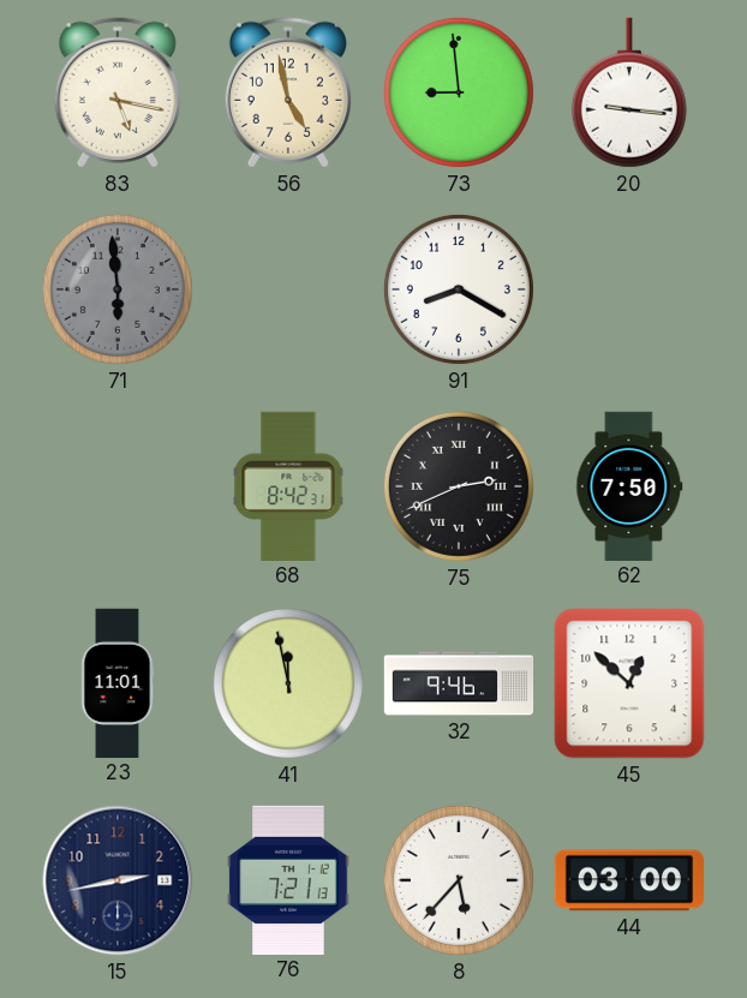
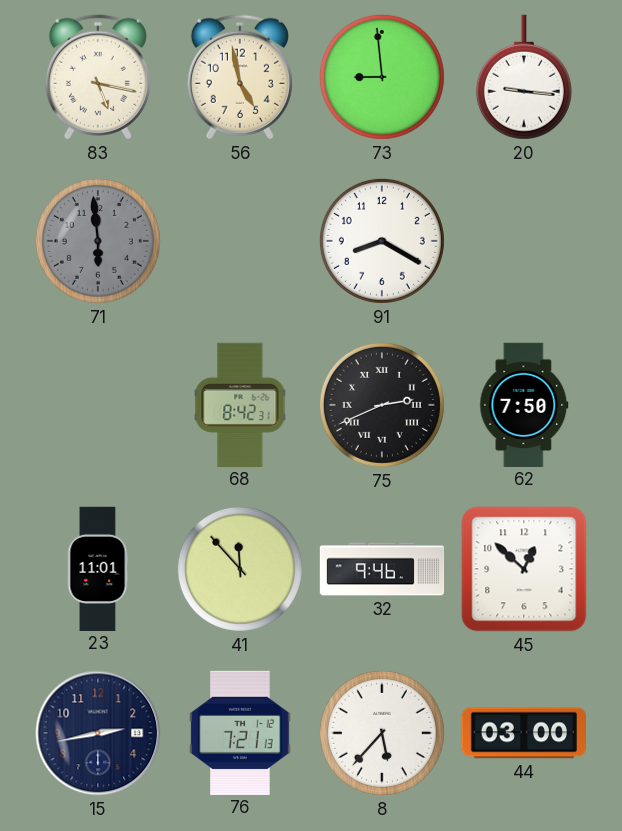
41: 11:58 -> 11:53
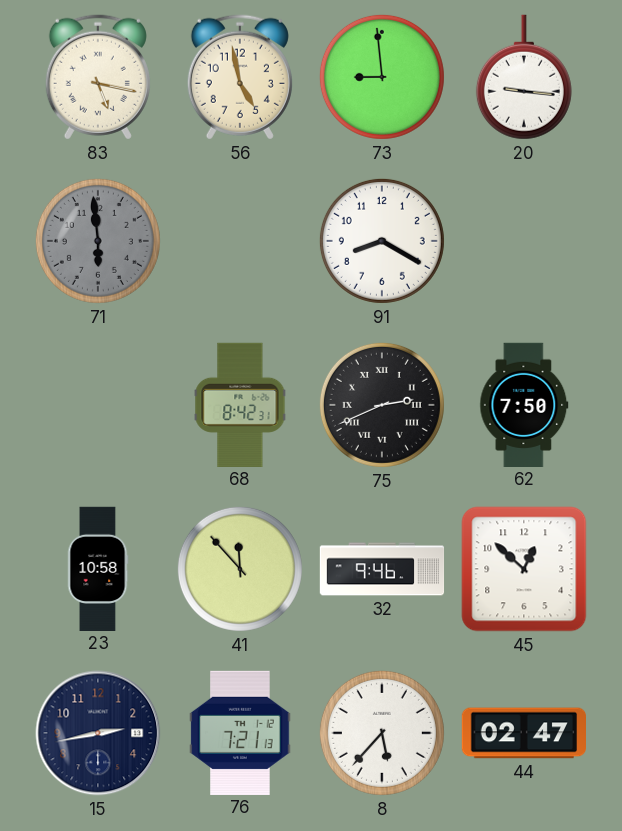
23: 11:01 -> 10:58
44: 03:00 -> 02:47
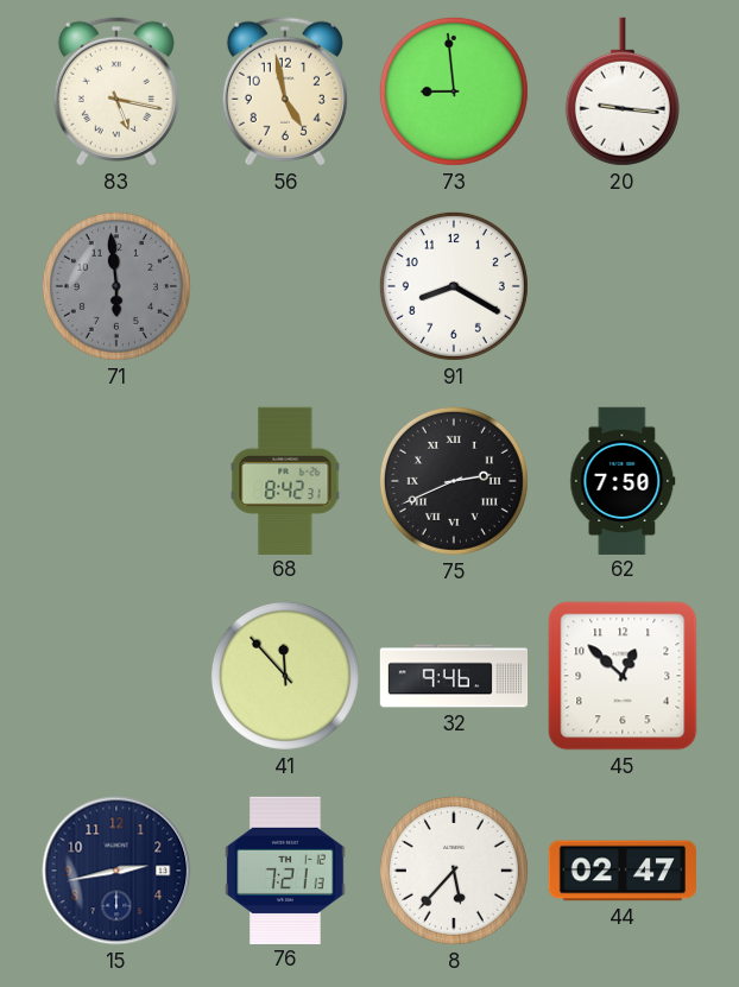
23: 10:58 -> none
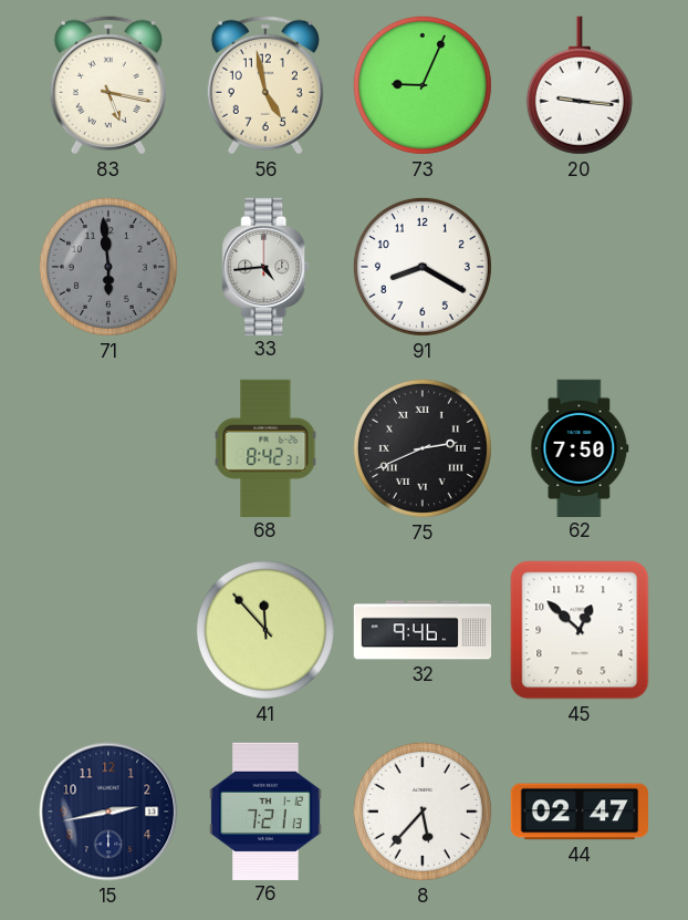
73: 8:59 -> 9:04
33: none -> 4:44
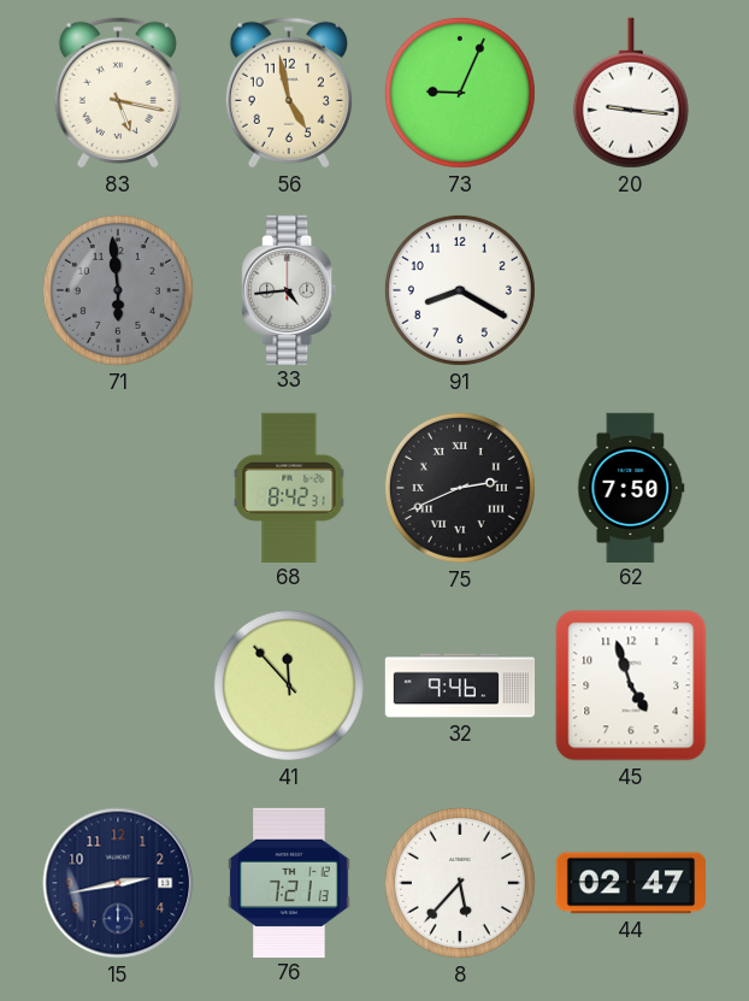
45: 12:52 -> 4:57
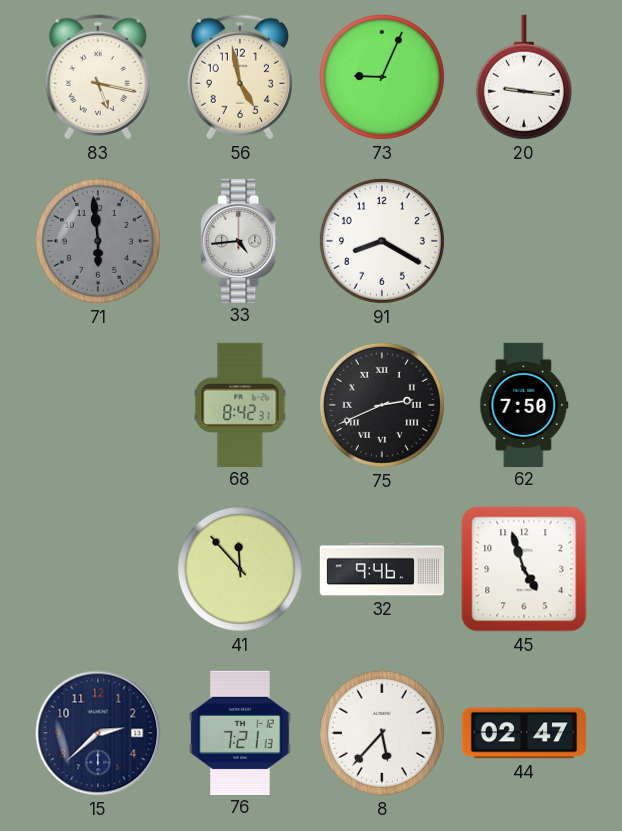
15: 2:43 -> 2:38
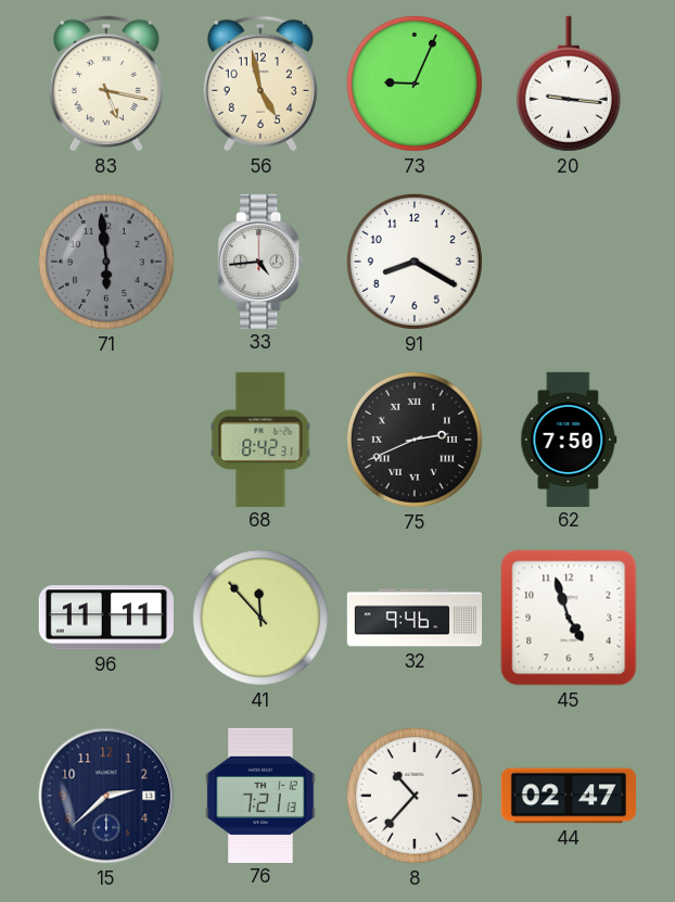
96: none -> 11:11
8: 5:37 -> 10:37
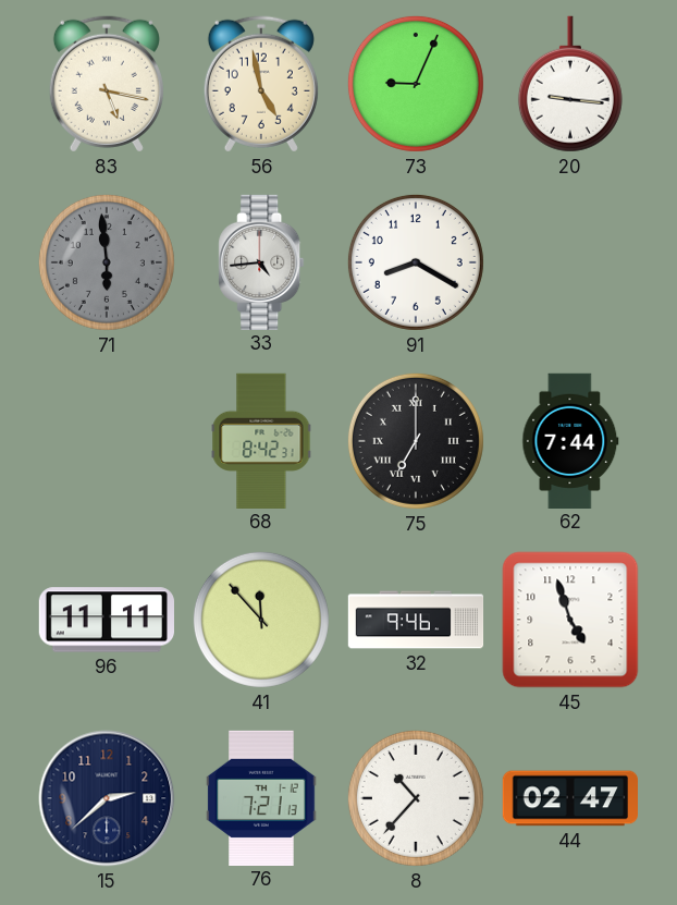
75: 2:41 -> 7:00
62: 7:50 -> 7:44
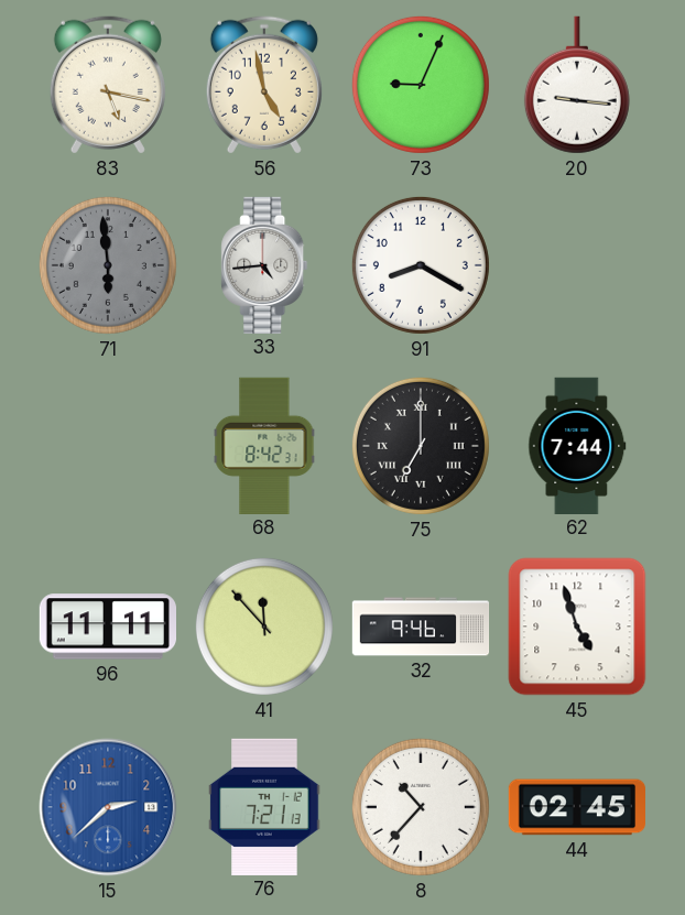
15 dial: navy -> blue
44: 02:47 -> 02:45
